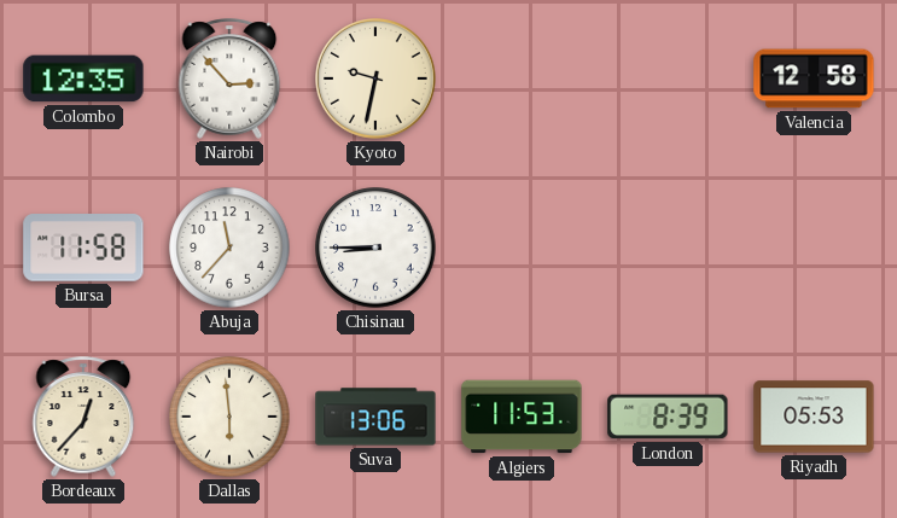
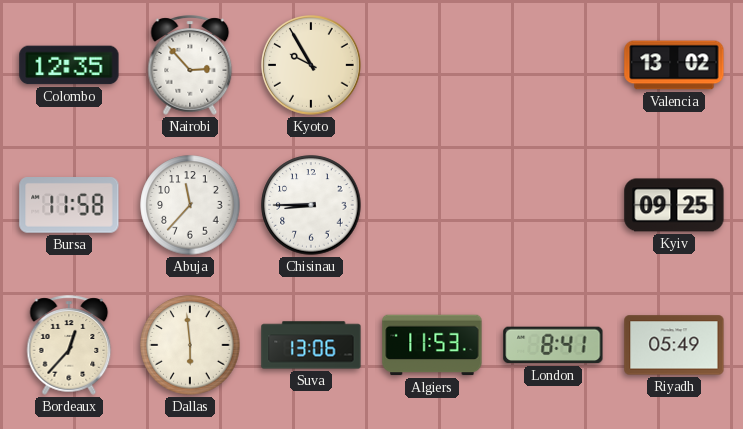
Kyoto: 9:32 -> 9:55
Valencia: 12:58 -> 13:02
Kyiv: none -> 09:25
London: 8:39 -> 8:41
Riyadh: 05:53 -> 05:49
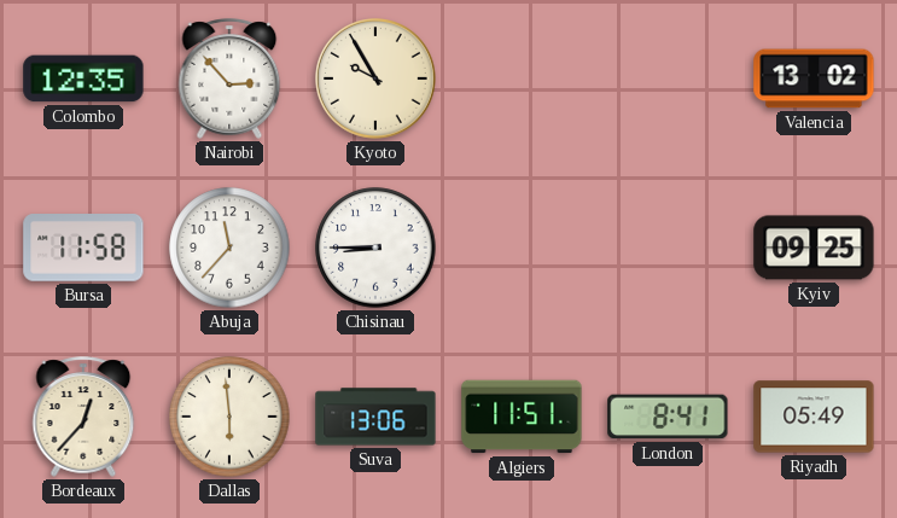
Algiers: 11:53 -> 11:51
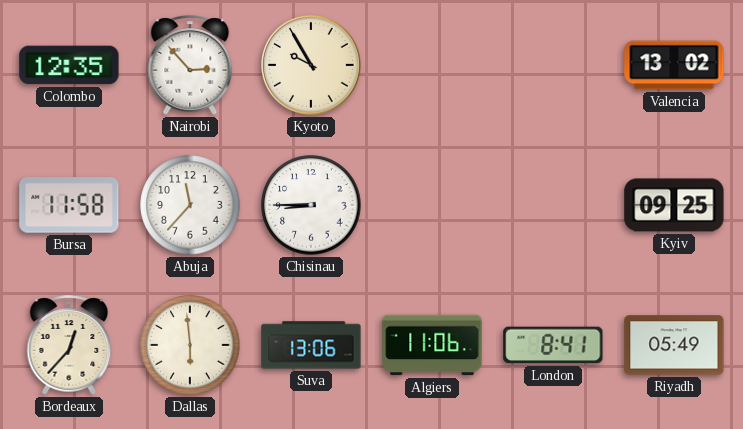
Algiers: 11:51 -> 11:06
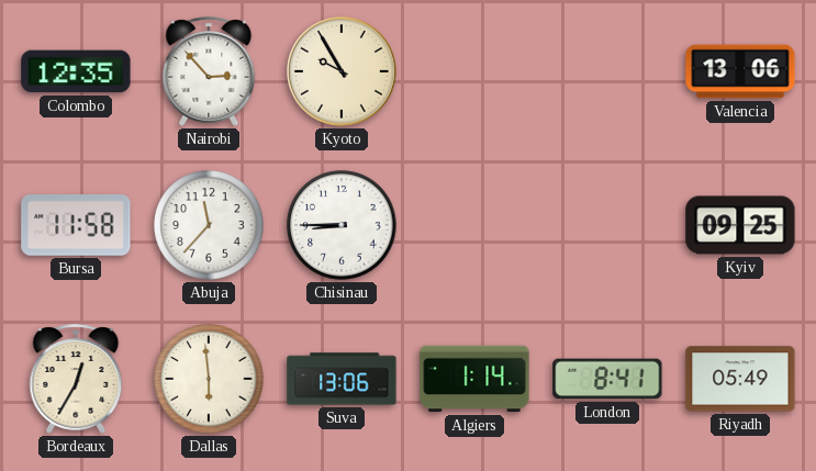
Valencia: 13:02 -> 13:06
Bordeaux: 12:37 -> 12:35
Algiers: 11:06 -> 1:14
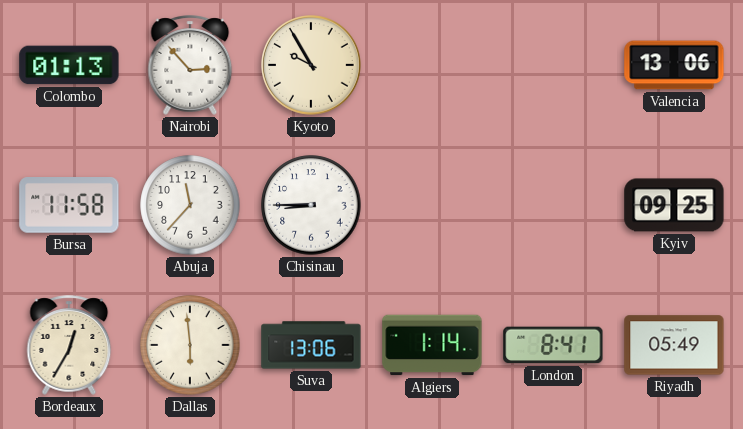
Colombo: 12:35 -> 01:13
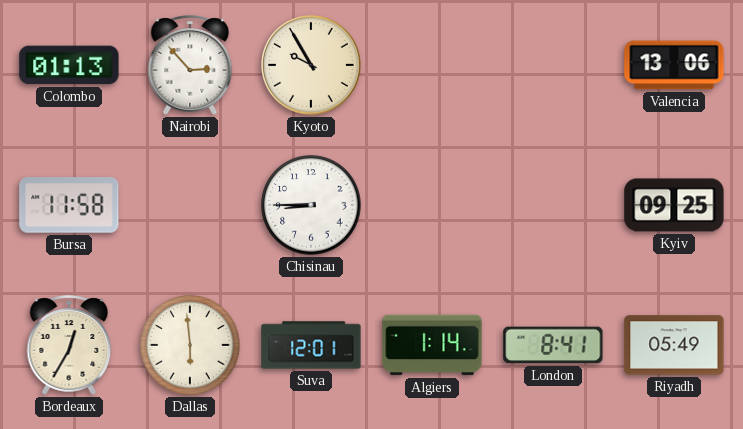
Abuja: 11:37 -> none
Suva: 13:06 -> 12:01
